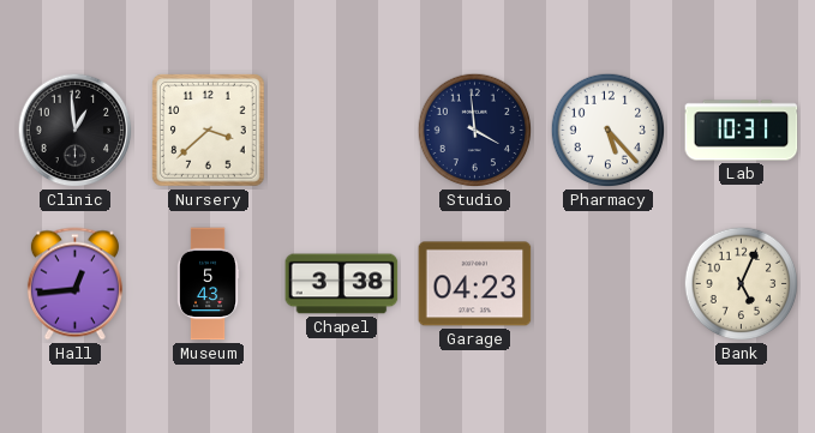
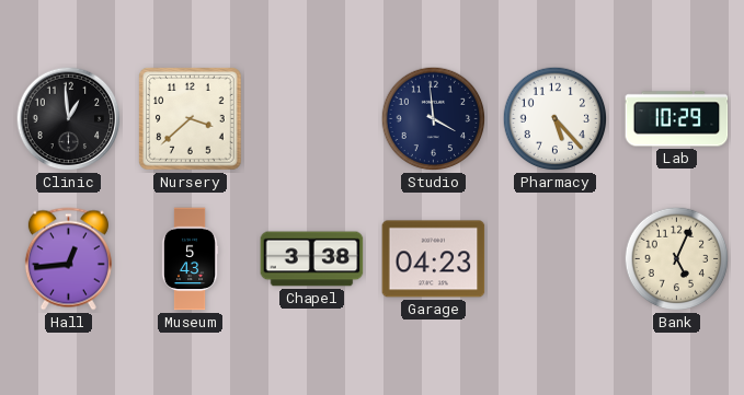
Lab: 10:31 -> 10:29
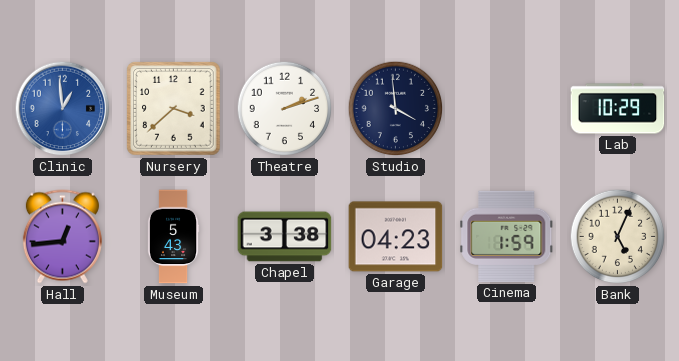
Clinic dial: black -> blue
Theatre: none -> 2:12
Pharmacy: 5:23 -> none
Cinema: none -> 1:59
